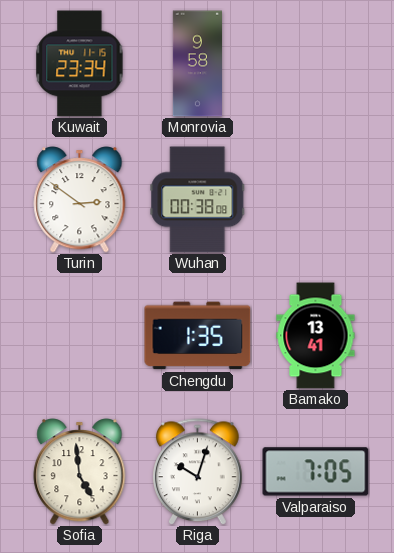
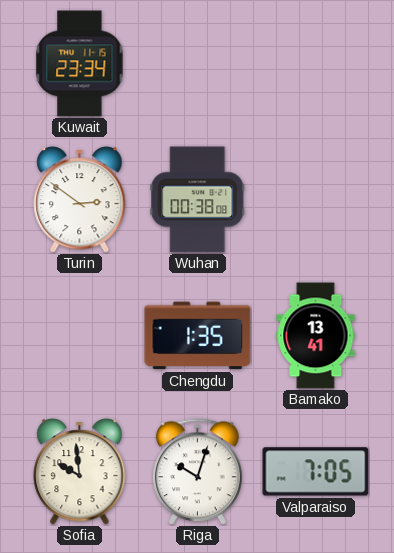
Monrovia: 9:58 -> none
Sofia: 4:59 -> 9:59
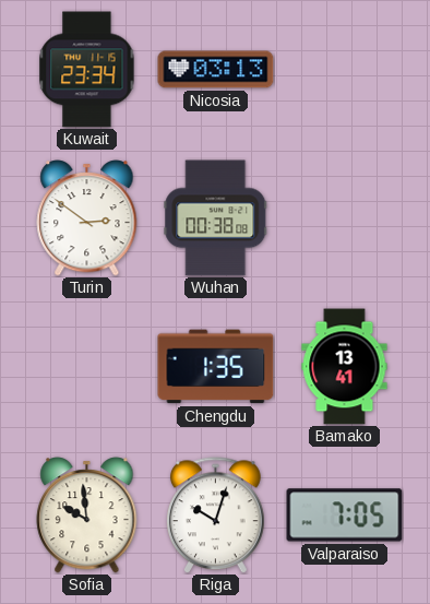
Nicosia: none -> 03:13
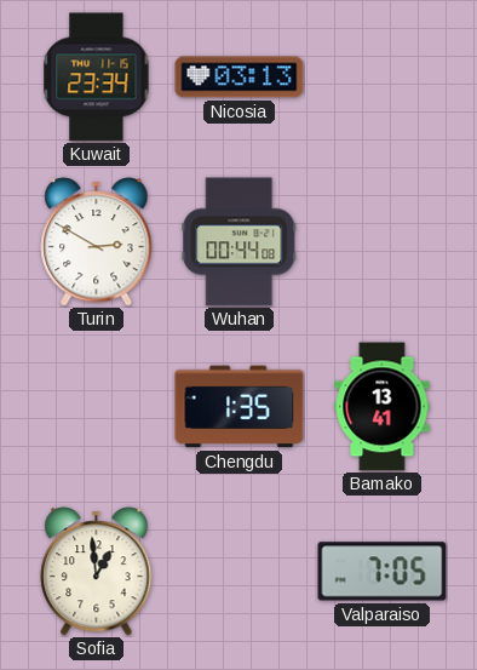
Turin: 2:51 -> 2:50
Wuhan: 00:38 -> 00:44
Sofia: 9:59 -> 12:59
Riga: 10:03 -> none
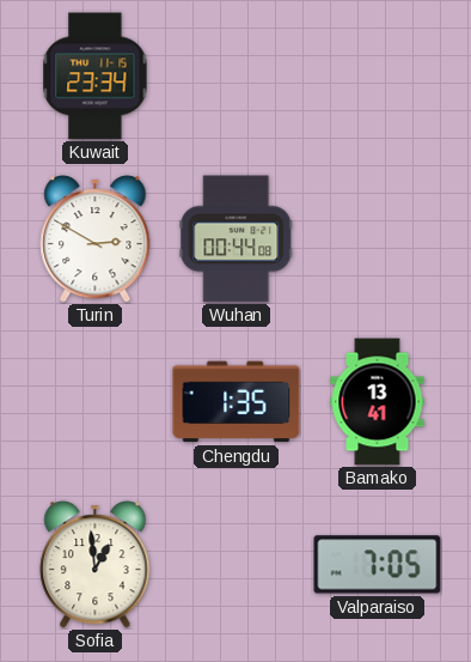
Nicosia: 03:13 -> none
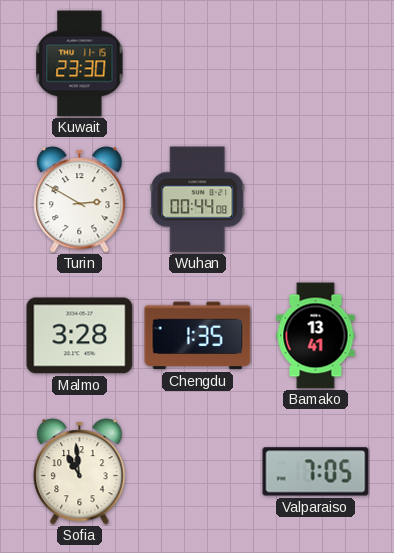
Kuwait: 23:34 -> 23:30
Malmo: none -> 3:28
Sofia: 12:59 -> 10:59
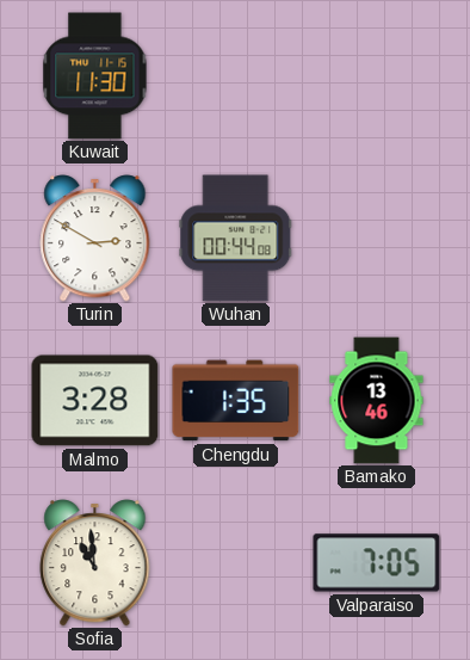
Kuwait: 23:30 -> 11:30
Bamako: 13:41 -> 13:46
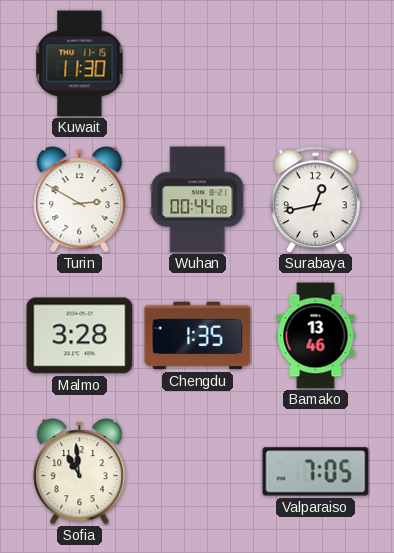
Surabaya: none -> 12:43
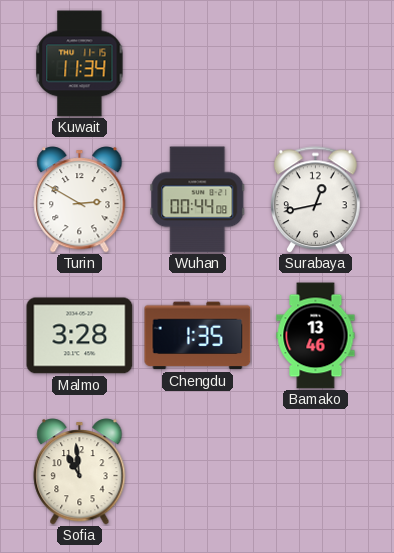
Kuwait: 11:30 -> 11:34
Valparaiso: 7:05 -> none
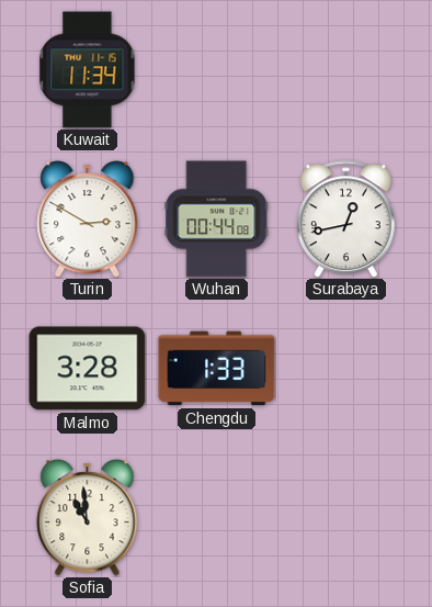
Chengdu: 1:35 -> 1:33
Bamako: 13:46 -> none
